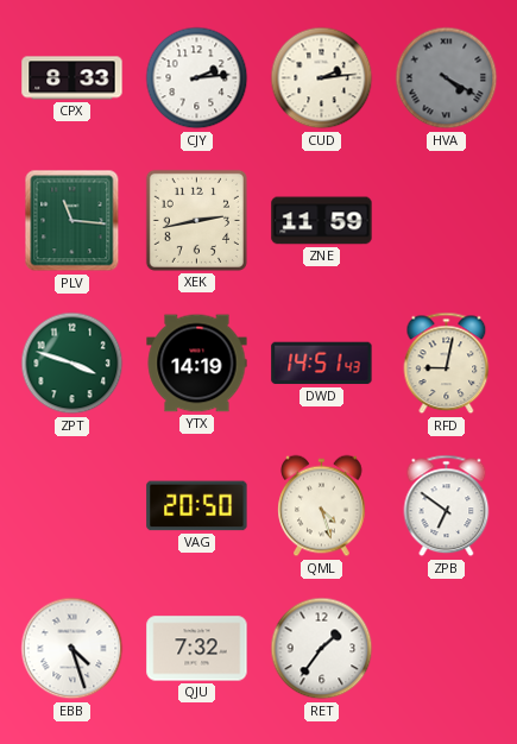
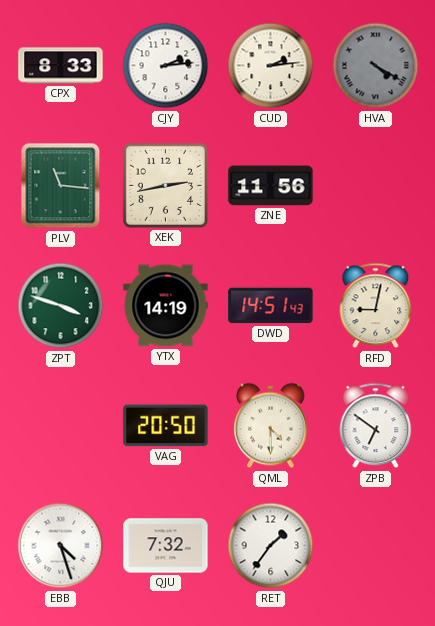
ZNE: 11:59 -> 11:56
QML: 4:27 -> 4:30
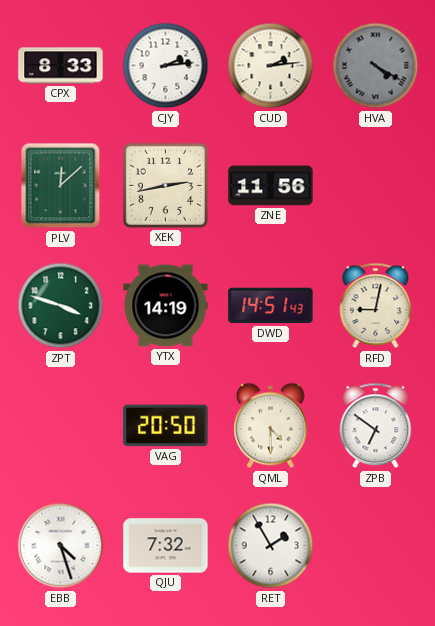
PLV: 11:16 -> 12:08
RET: 1:36 -> 1:55
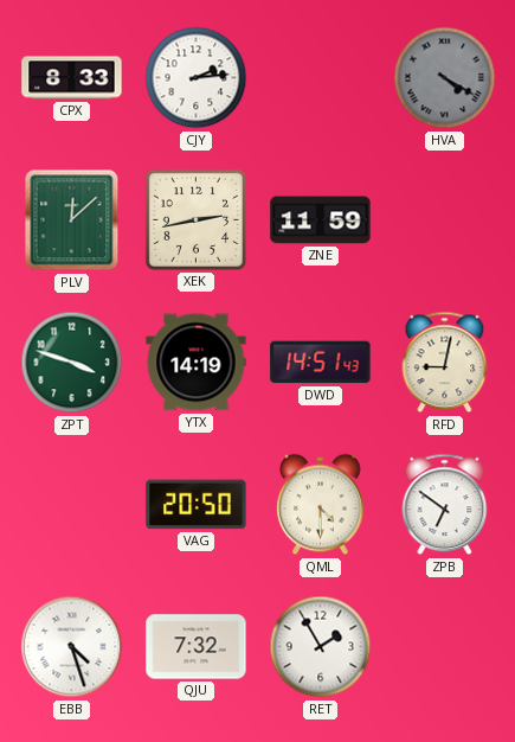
CUD: 2:14 -> none
ZNE: 11:56 -> 11:59
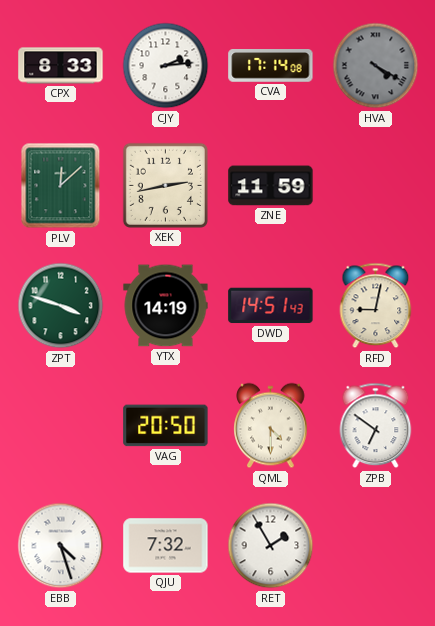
CVA: none -> 17:14
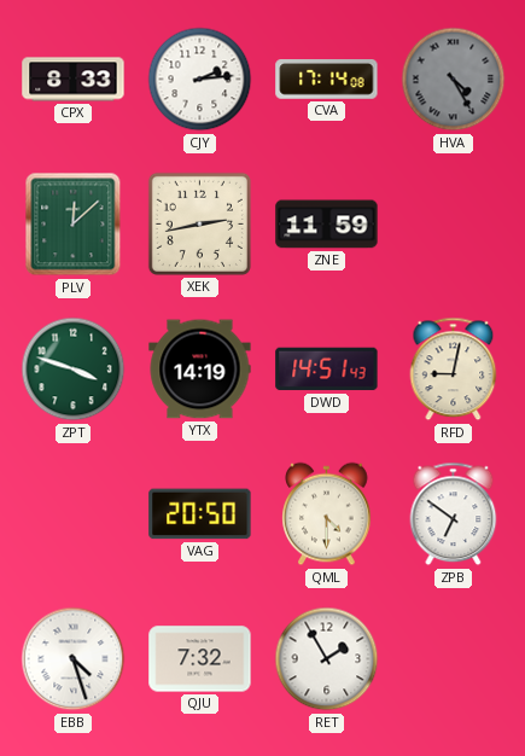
HVA: 4:20 -> 4:25
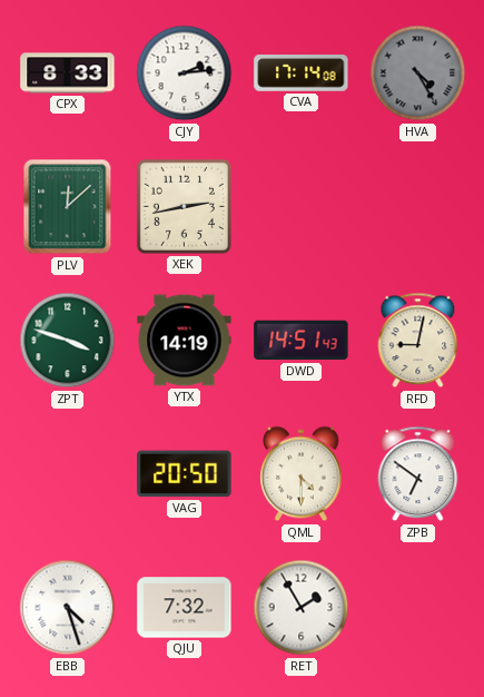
ZNE: 11:59 -> none
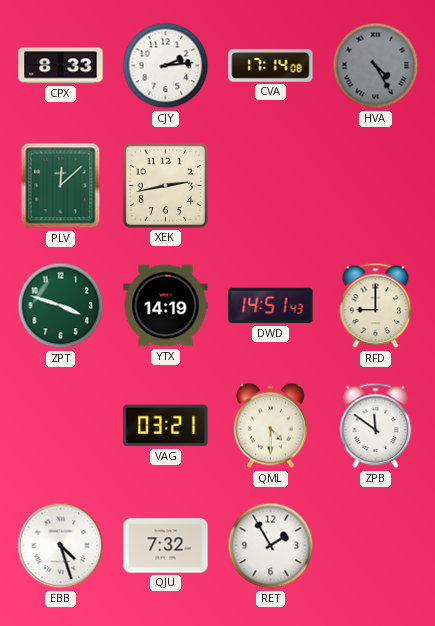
RFD: 9:02 -> 9:00
VAG: 20:50 -> 03:21
ZPB: 6:51 -> 11:51
